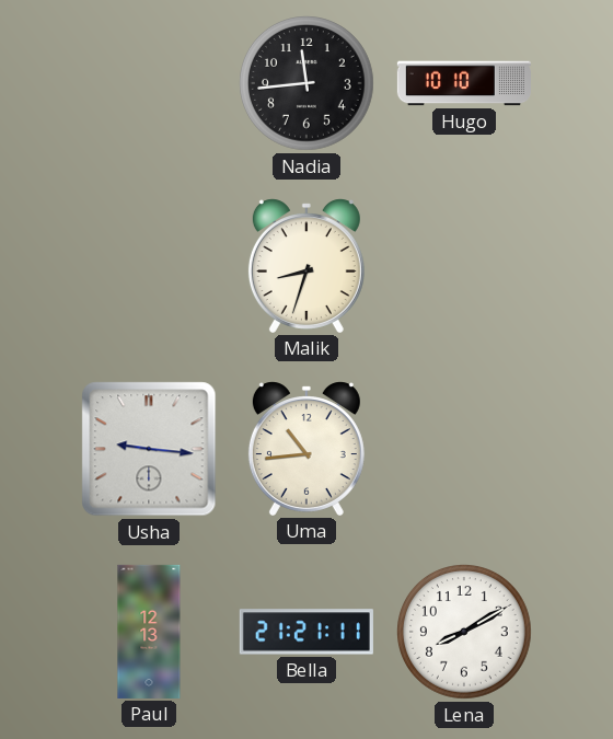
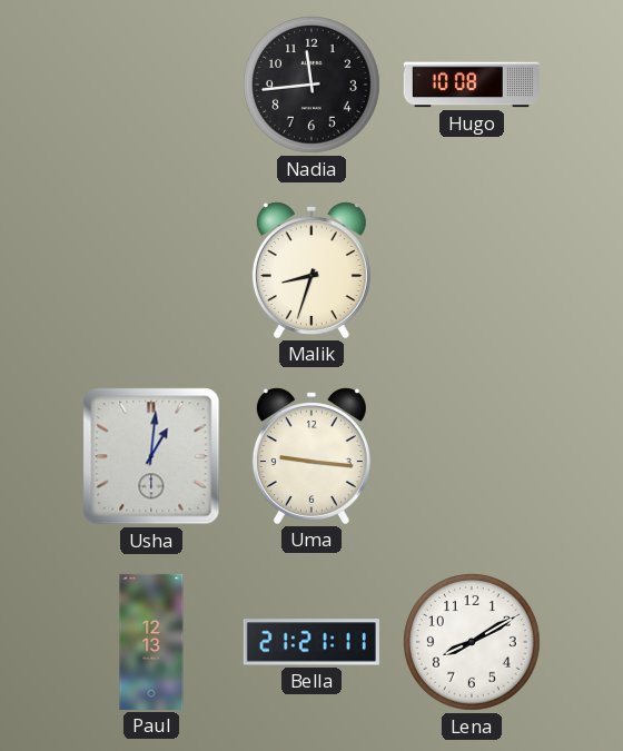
Hugo: 10:10 -> 10:08
Usha: 9:16 -> 1:01
Uma: 10:44 -> 9:16
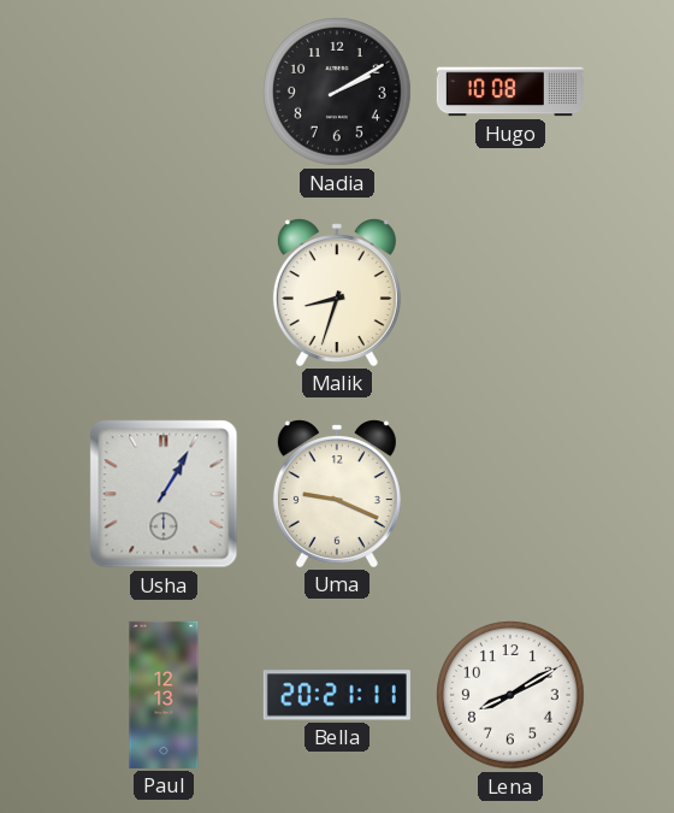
Nadia: 11:44 -> 2:10
Usha: 1:01 -> 1:05
Uma: 9:16 -> 9:19
Bella: 21:21 -> 20:21
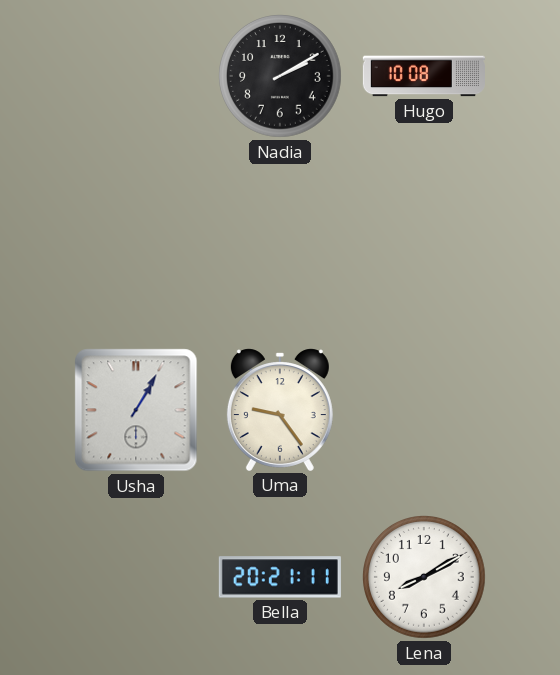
Malik: 8:33 -> none
Uma: 9:19 -> 9:24
Paul: 12:13 -> none
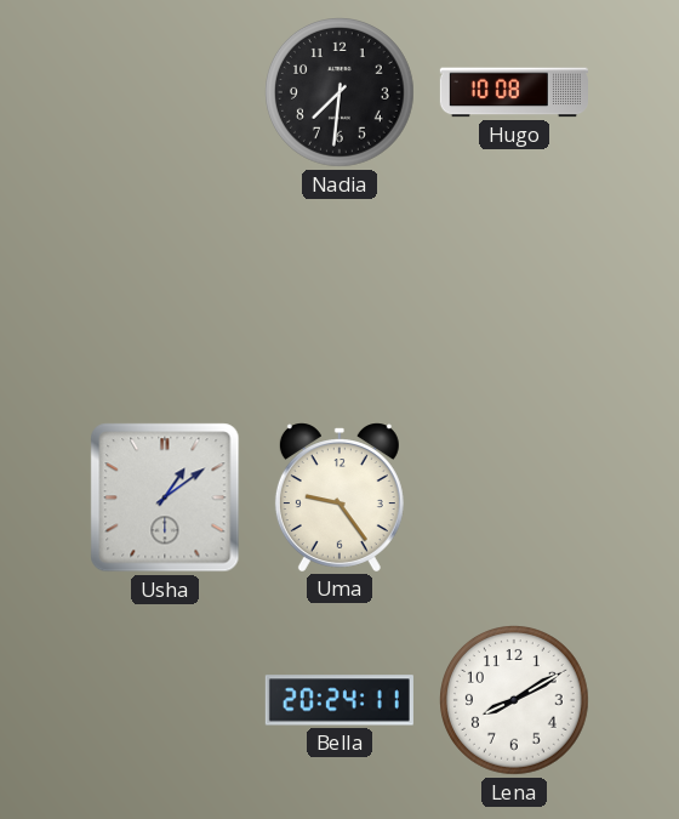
Nadia: 2:10 -> 7:31
Usha: 1:05 -> 1:09
Bella: 20:21 -> 20:24
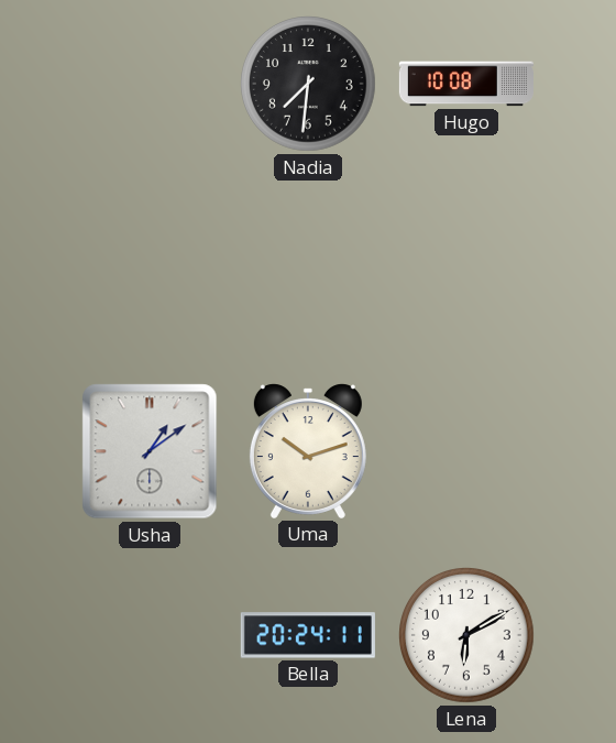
Uma: 9:24 -> 10:12
Lena: 8:10 -> 6:10
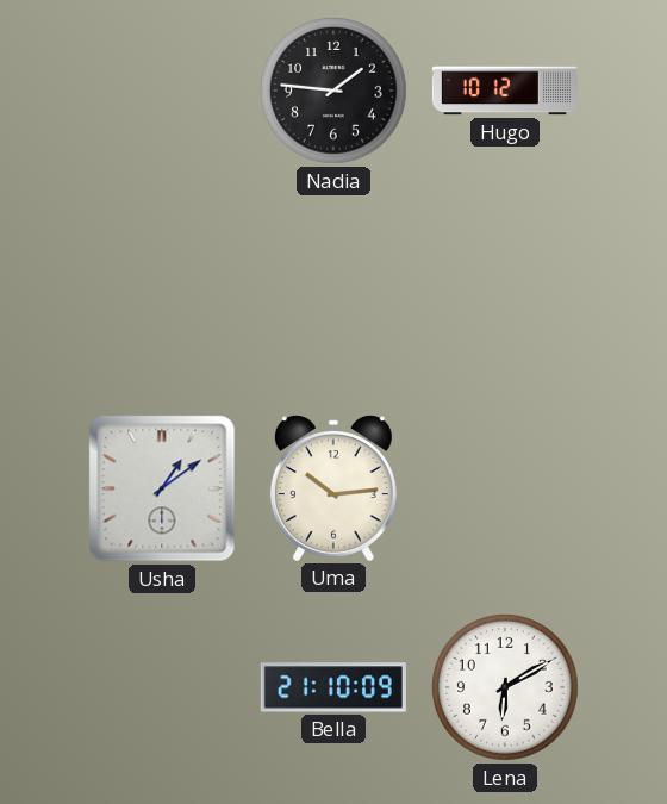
Nadia: 7:31 -> 1:46
Hugo: 10:08 -> 10:12
Uma: 10:12 -> 10:14
Bella: 20:24 -> 21:10
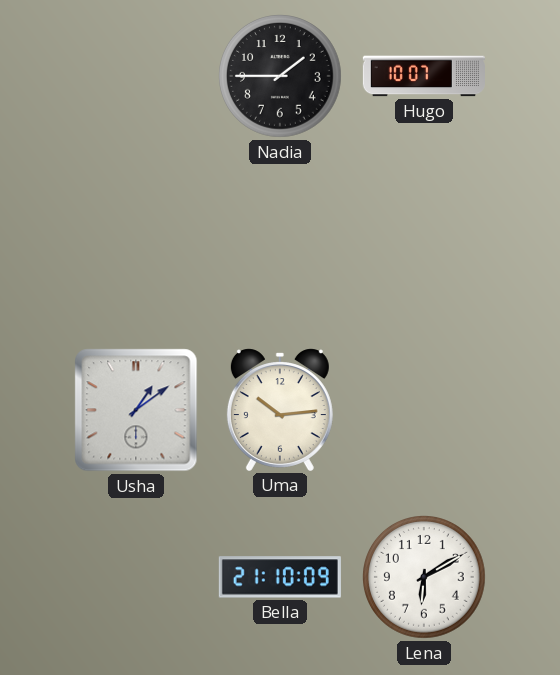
Nadia: 1:46 -> 1:45
Hugo: 10:12 -> 10:07
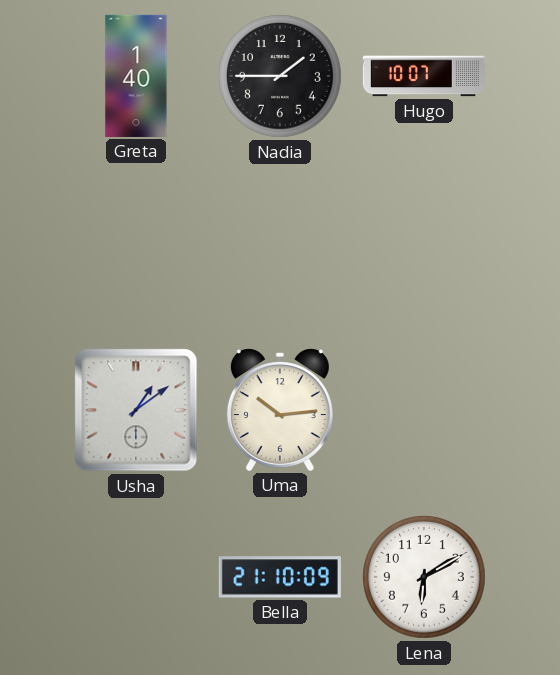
Greta: none -> 1:40
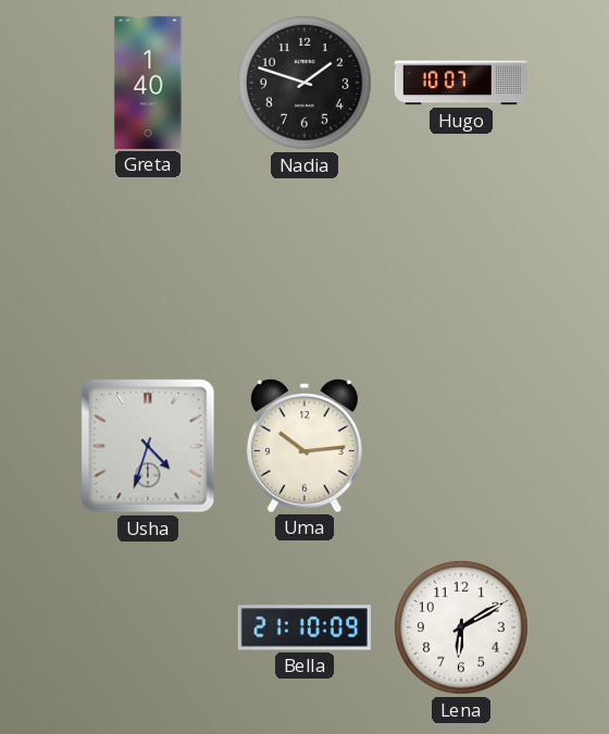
Nadia: 1:45 -> 1:48
Usha: 1:09 -> 4:33
